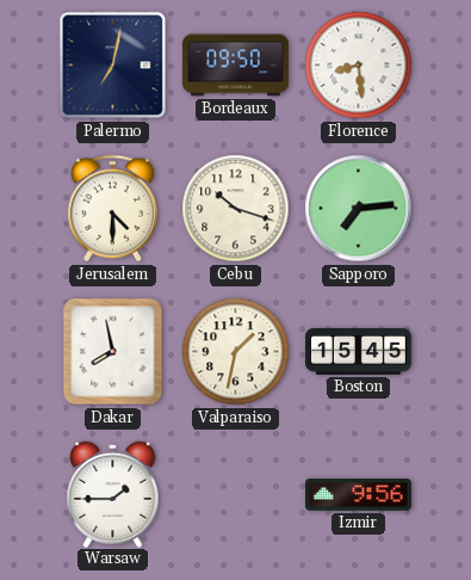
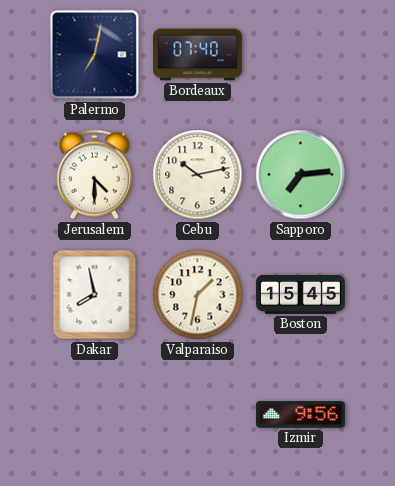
Bordeaux: 09:50 -> 07:40
Florence: 8:29 -> none
Cebu: 10:18 -> 10:13
Warsaw: 1:45 -> none
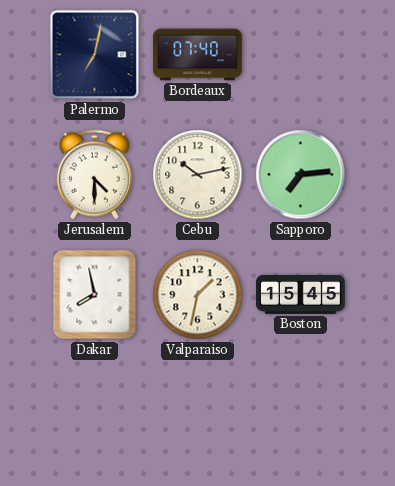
Izmir: 9:56 -> none
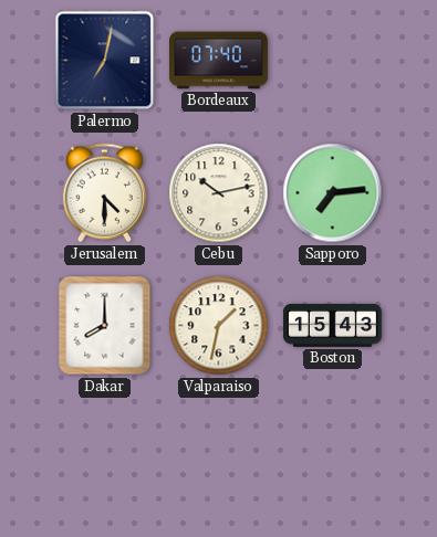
Dakar: 7:58 -> 8:00
Boston: 15:45 -> 15:43
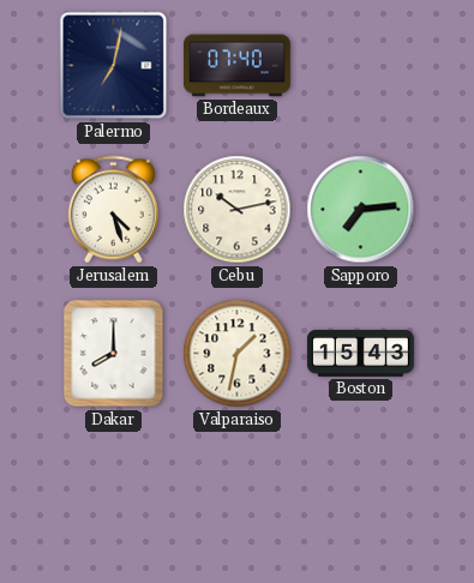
Jerusalem: 4:30 -> 4:27
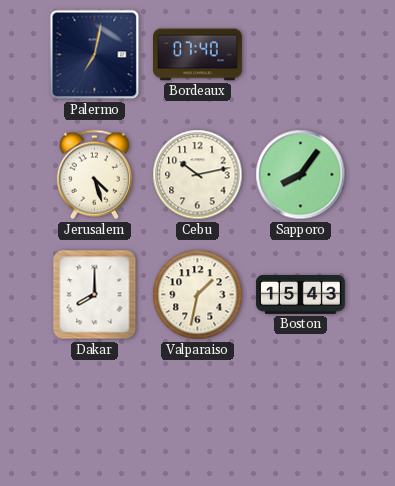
Sapporo: 7:14 -> 8:06
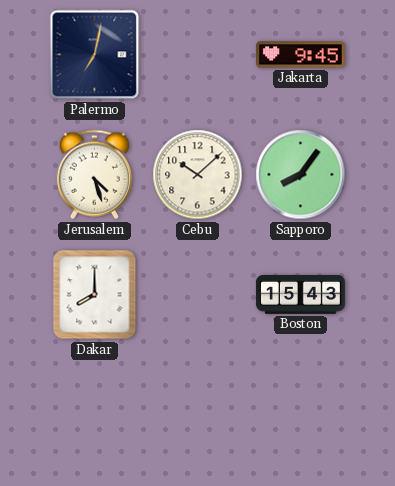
Bordeaux: 07:40 -> none
Jakarta: none -> 9:45
Cebu: 10:13 -> 10:08
Valparaiso: 1:32 -> none
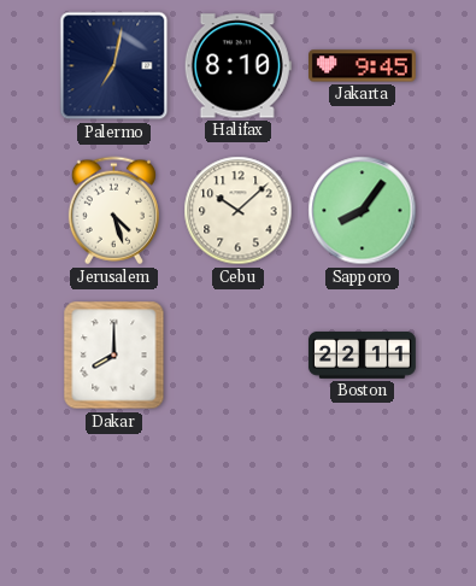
Halifax: none -> 8:10
Boston: 15:43 -> 22:11
